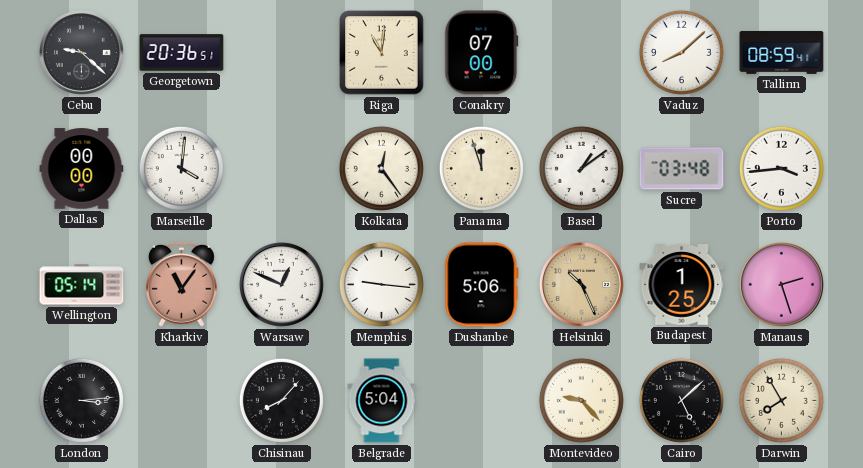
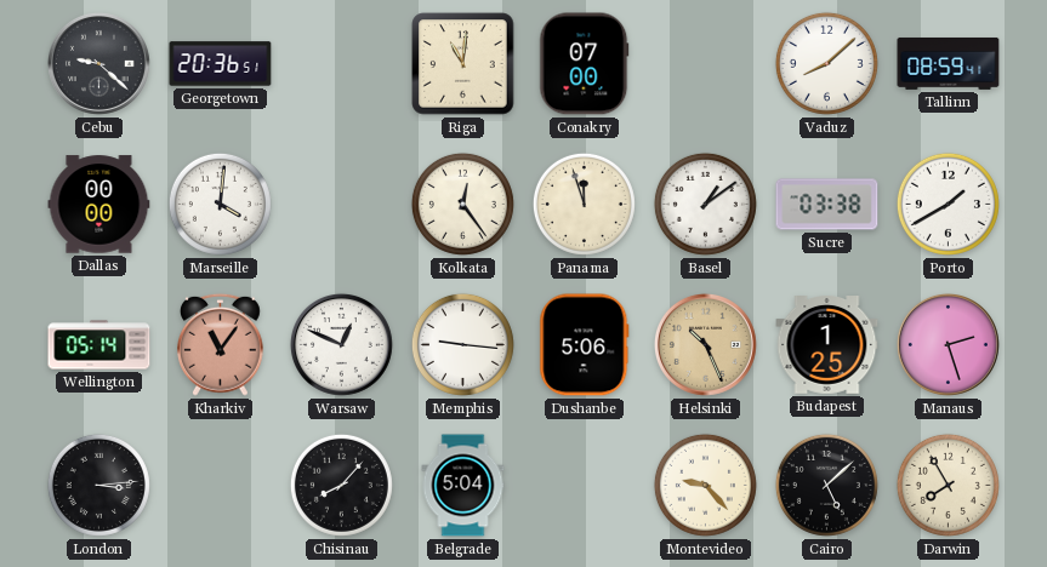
Sucre: 03:48 -> 03:38
Porto: 3:44 -> 1:40
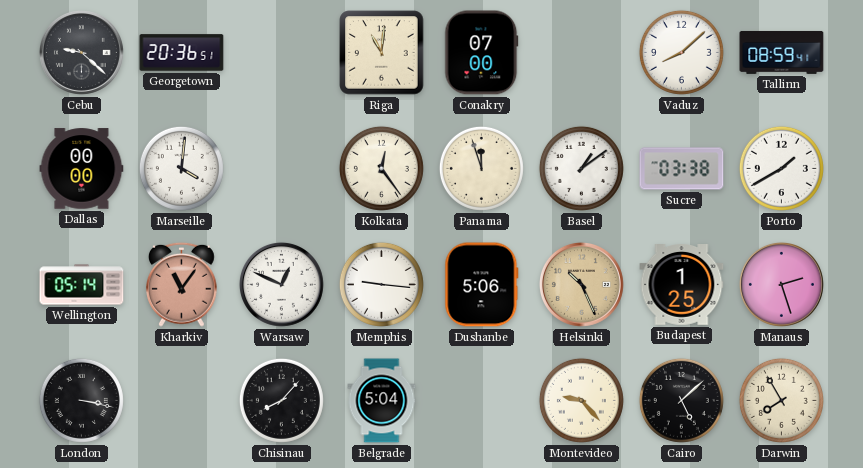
London: 3:14 -> 3:17
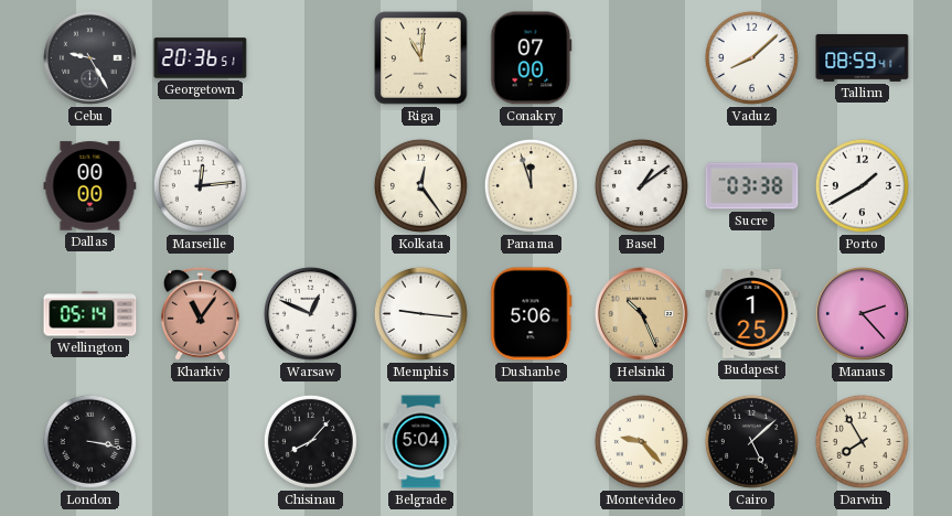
Cebu: 9:22 -> 9:25
Marseille: 4:01 -> 12:14
Manaus: 2:27 -> 2:23
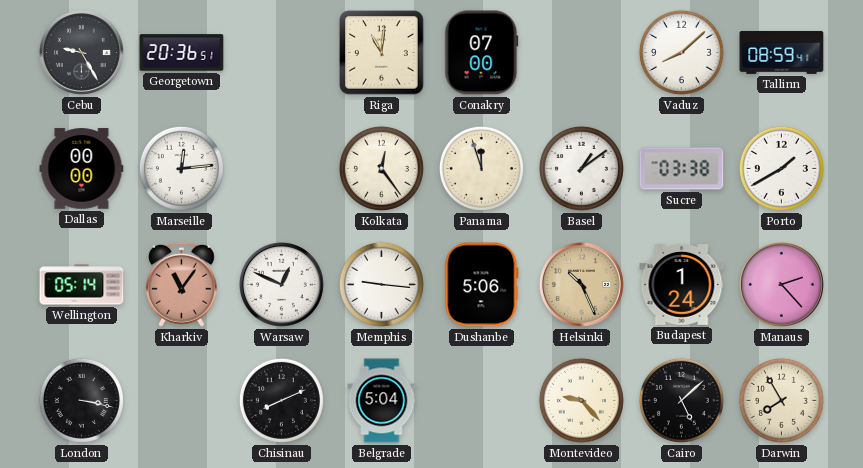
Budapest: 1:25 -> 1:24
Chisinau: 8:07 -> 8:11
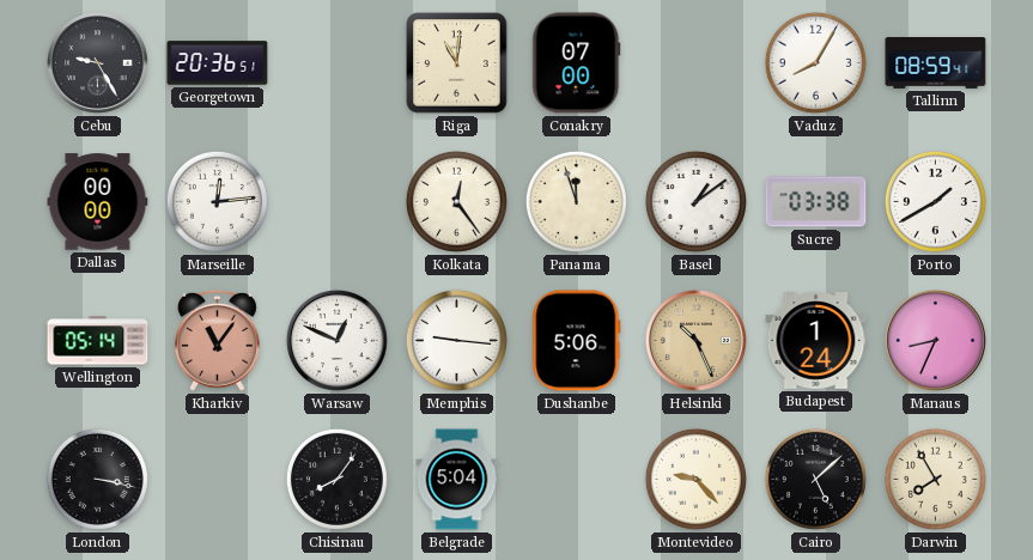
Vaduz: 8:08 -> 8:05
Manaus: 2:23 -> 8:34
Chisinau: 8:11 -> 8:06
